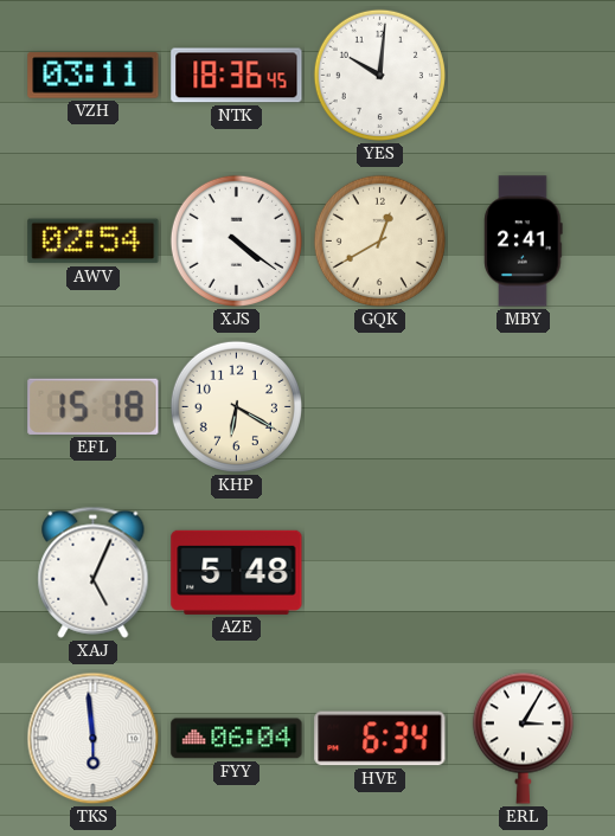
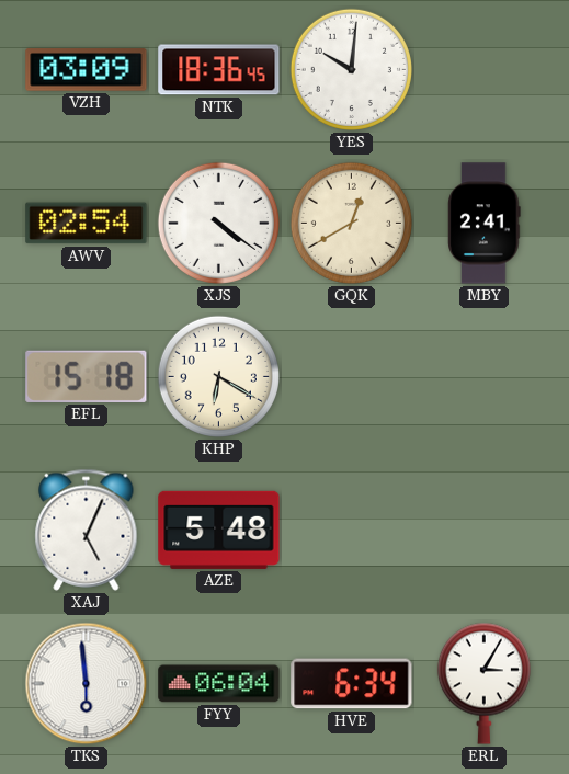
VZH: 03:11 -> 03:09
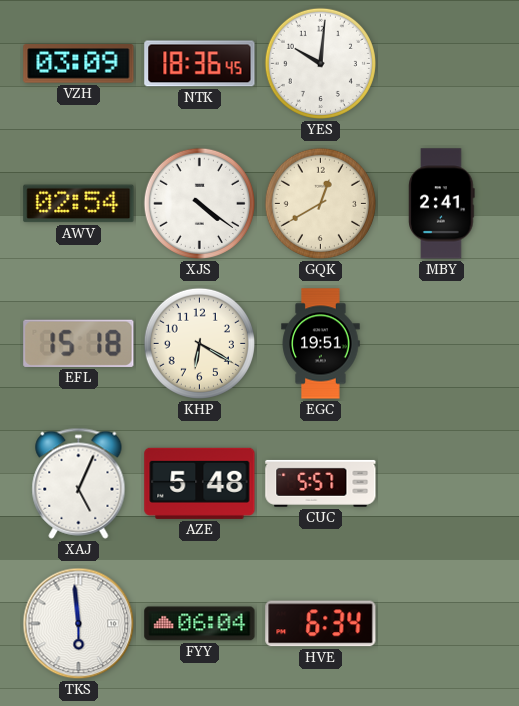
EGC: none -> 19:51
CUC: none -> 5:57
ERL: 3:05 -> none
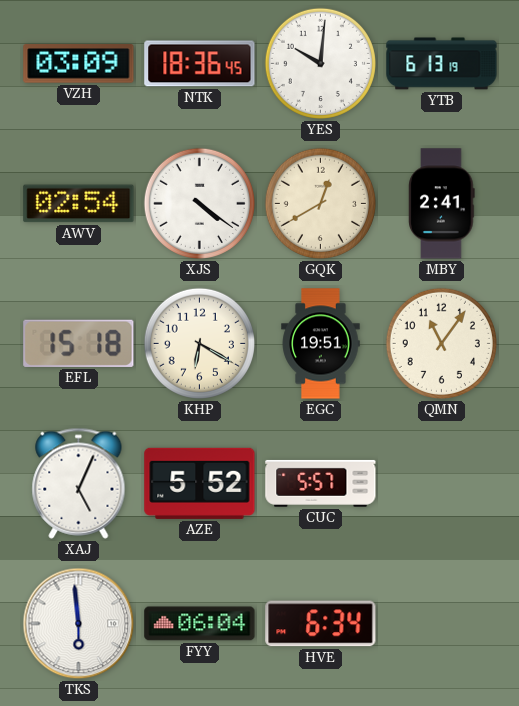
YTB: none -> 6:13
QMN: none -> 11:06
AZE: 5:48 -> 5:52
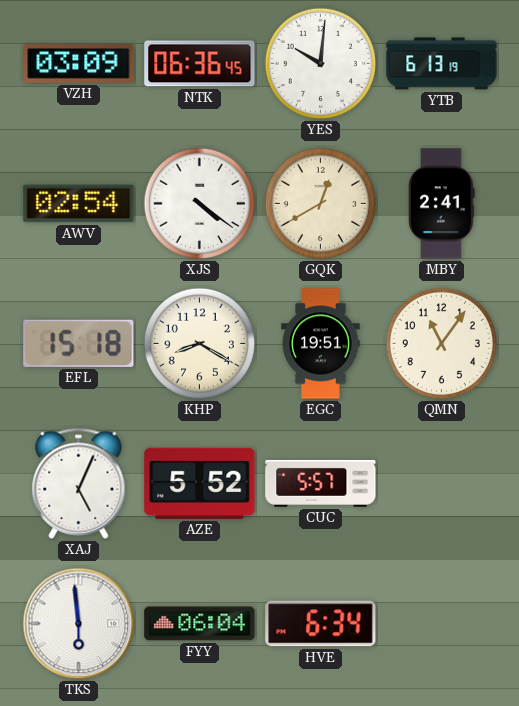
NTK: 18:36 -> 06:36
KHP: 6:20 -> 8:20
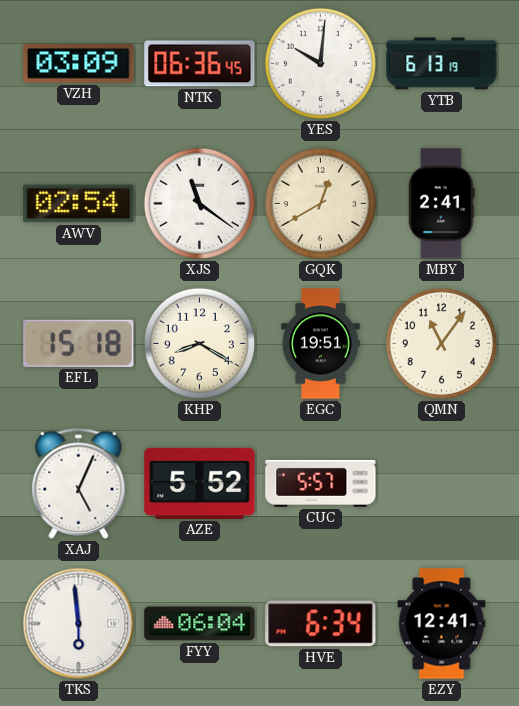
XJS: 4:21 -> 11:21
EZY: none -> 12:41
